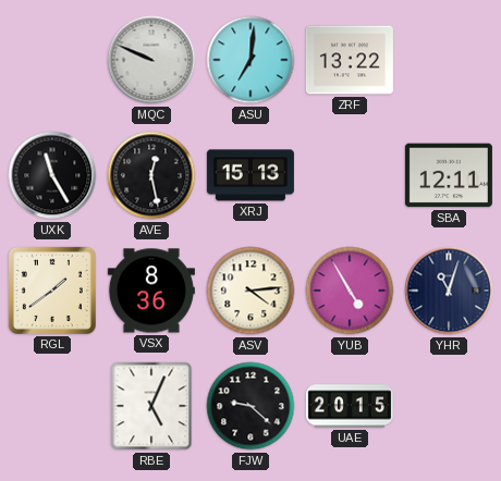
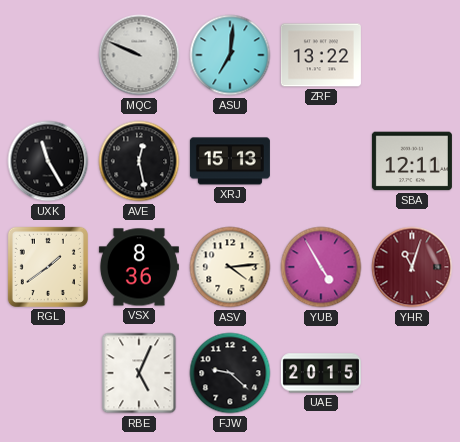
YHR dial: navy -> burgundy
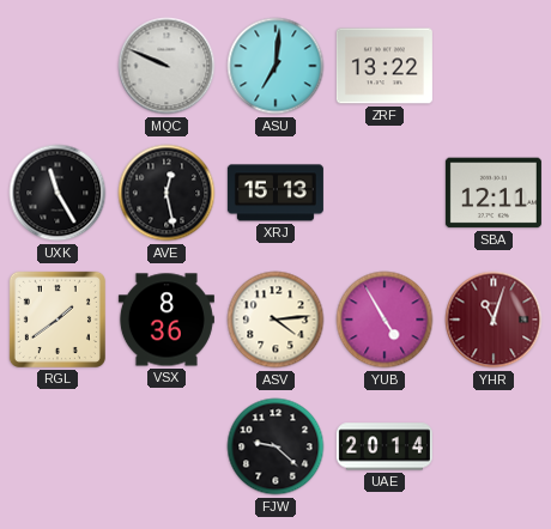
RBE: 5:04 -> none
UAE: 20:15 -> 20:14
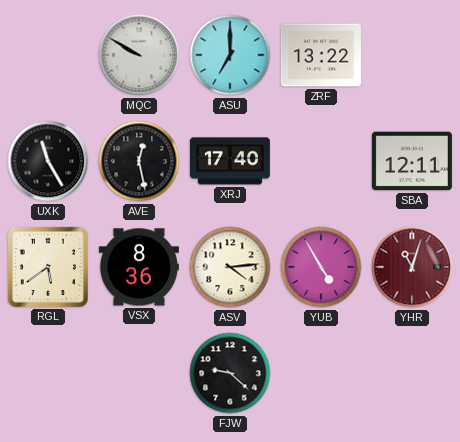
MQC: 9:49 -> 9:50
ASU: 7:01 -> 7:00
XRJ: 15:13 -> 17:40
RGL: 1:39 -> 5:39
UAE: 20:14 -> none
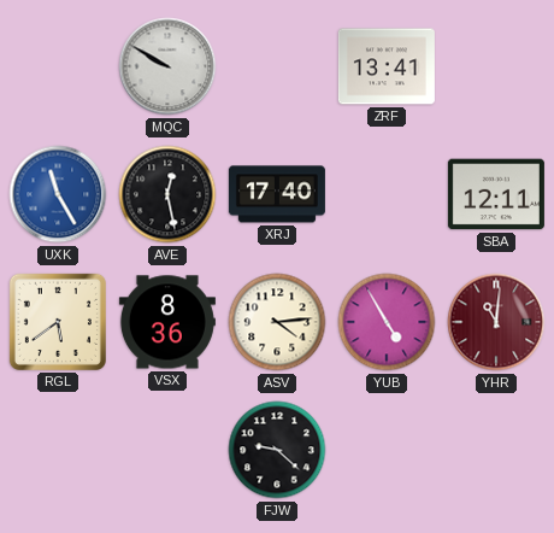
ASU: 7:00 -> none
ZRF: 13:22 -> 13:41
UXK dial: black -> blue
YHR: 11:03 -> 11:01
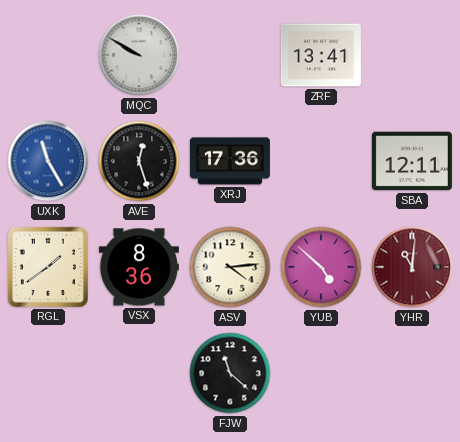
AVE: 12:28 -> 12:27
XRJ: 17:40 -> 17:36
RGL: 5:39 -> 1:39
YUB: 4:55 -> 4:52
FJW: 9:22 -> 11:22
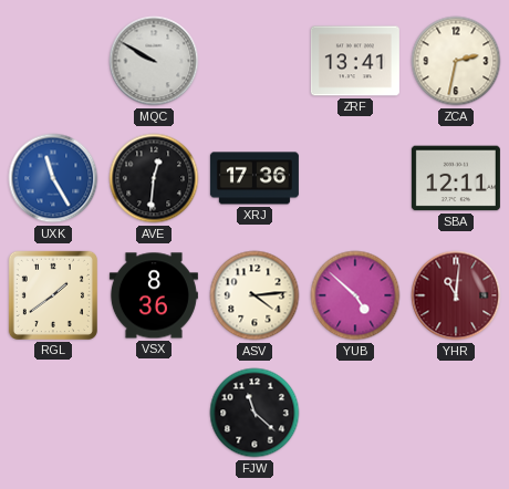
ZCA: none -> 2:32
AVE: 12:27 -> 12:31
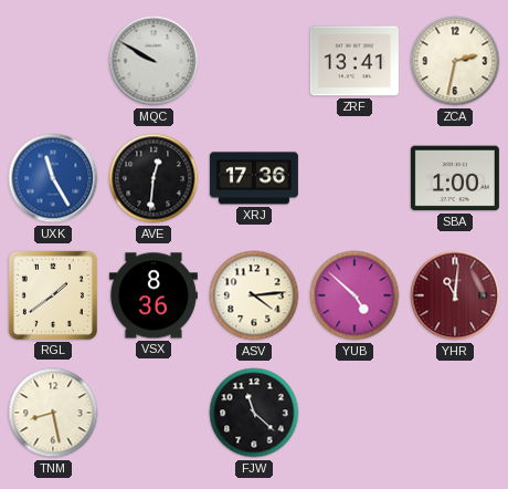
SBA: 12:11 -> 1:00
TNM: none -> 8:28
